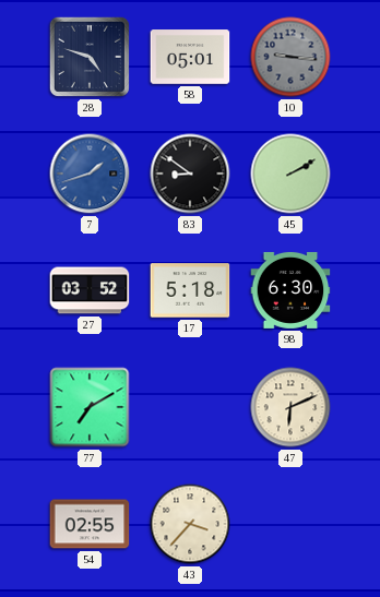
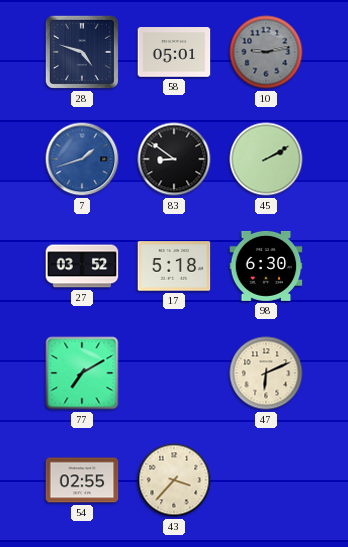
10: 9:16 -> 9:13
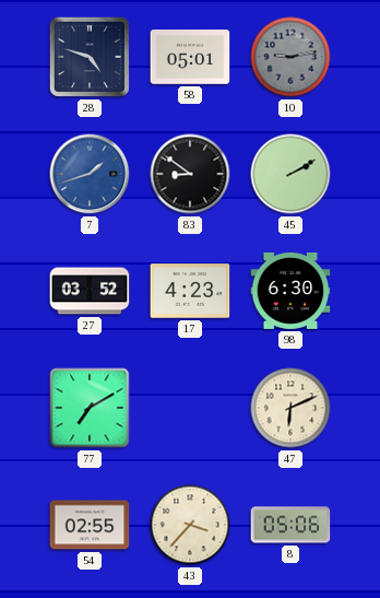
17: 5:18 -> 4:23
8: none -> 05:06
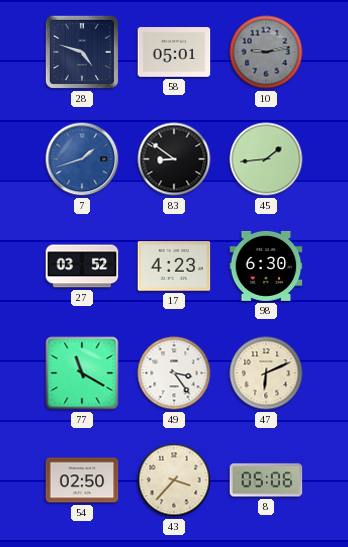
45: 2:10 -> 1:44
77: 7:10 -> 11:20
49: none -> 3:24
54: 02:55 -> 02:50
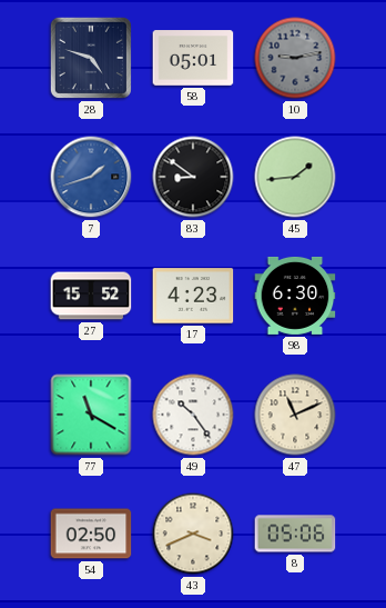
27: 03:52 -> 15:52
49: 3:24 -> 10:24
47: 6:11 -> 11:11
43: 3:37 -> 3:41
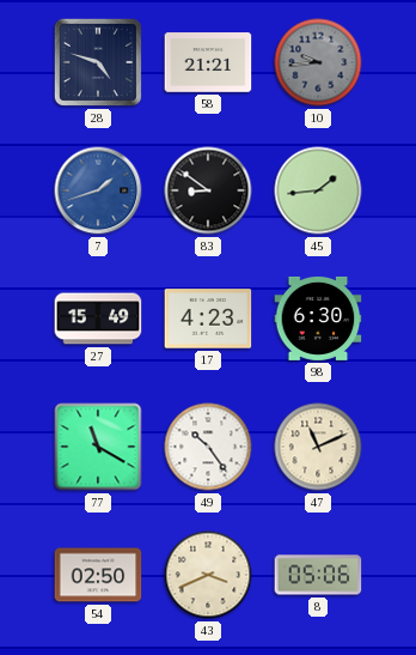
58: 05:01 -> 21:21
10: 9:13 -> 9:44
27: 15:52 -> 15:49
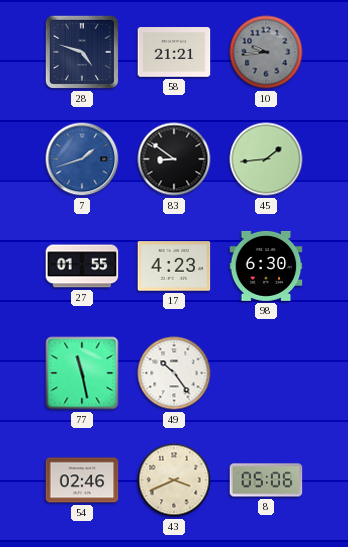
27: 15:49 -> 01:55
77: 11:20 -> 11:28
47: 11:11 -> none
54: 02:50 -> 02:46
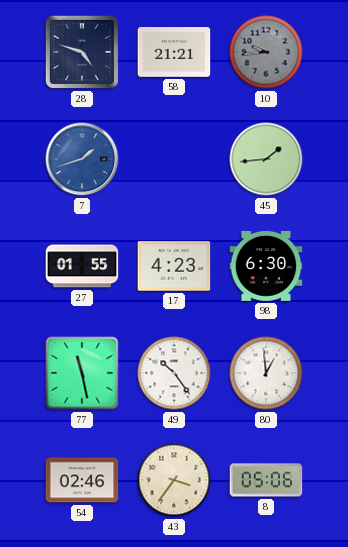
83: 8:51 -> none
80: none -> 12:59
43: 3:41 -> 3:36
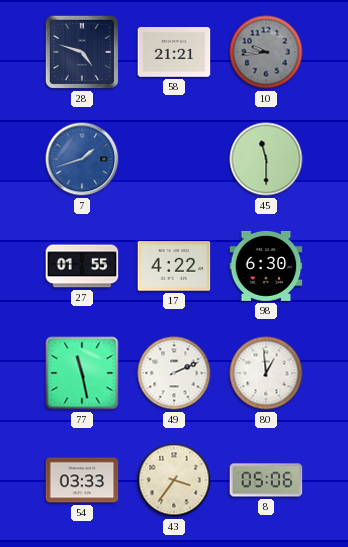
45: 1:44 -> 11:30
17: 4:23 -> 4:22
49: 10:24 -> 2:11
54: 02:46 -> 03:33
